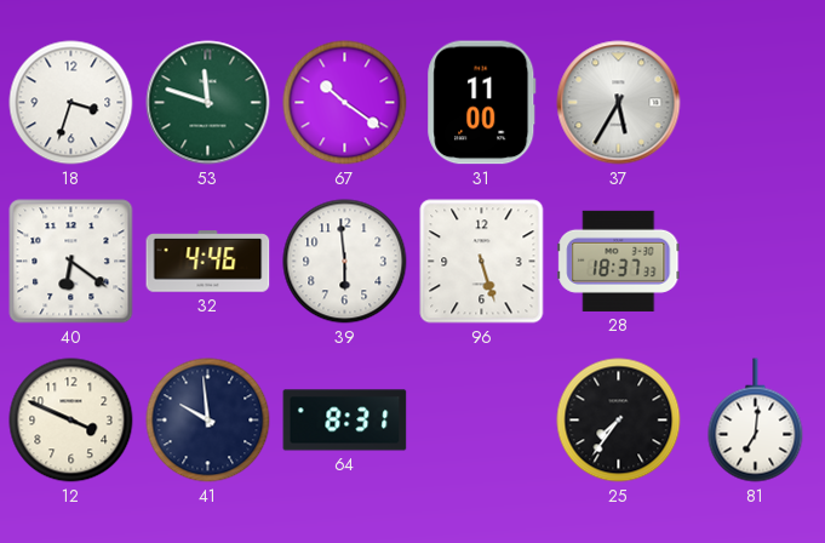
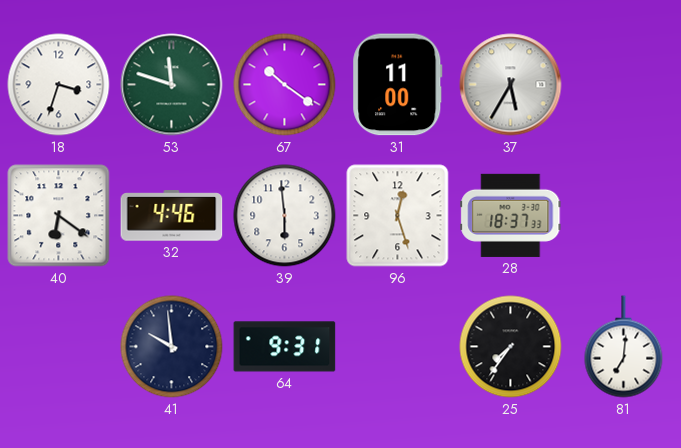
96: 5:27 -> 12:27
12: 3:49 -> none
64: 8:31 -> 9:31
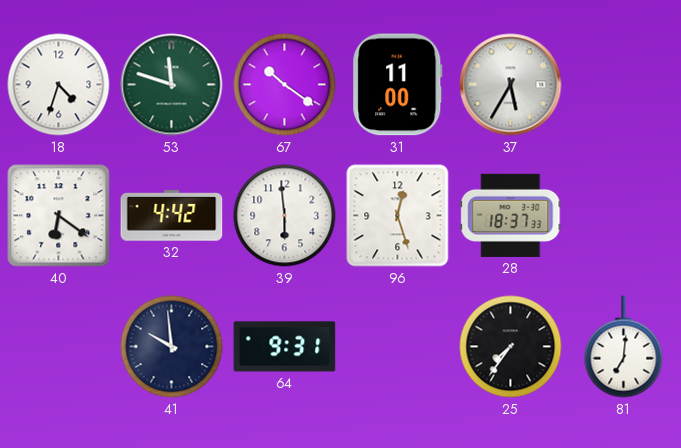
18: 3:33 -> 4:33
32: 4:46 -> 4:42
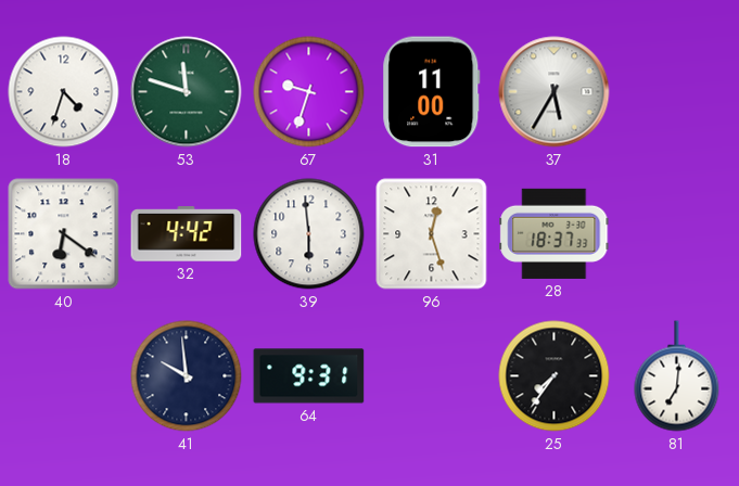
67: 10:21 -> 9:33
